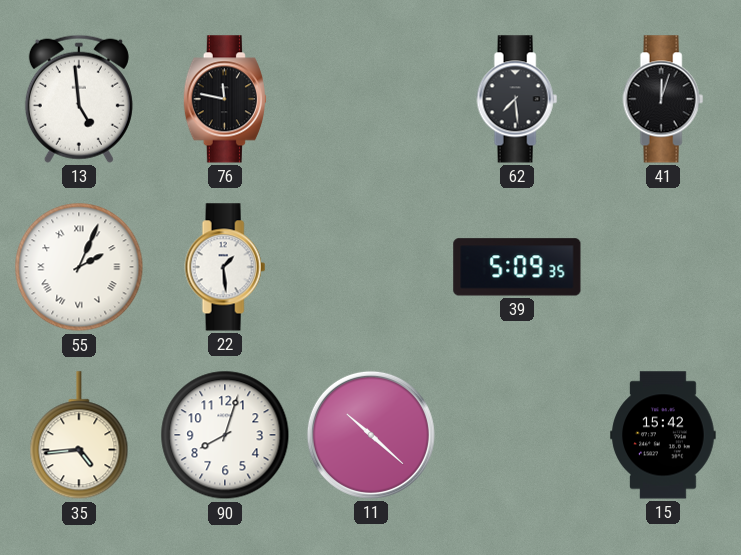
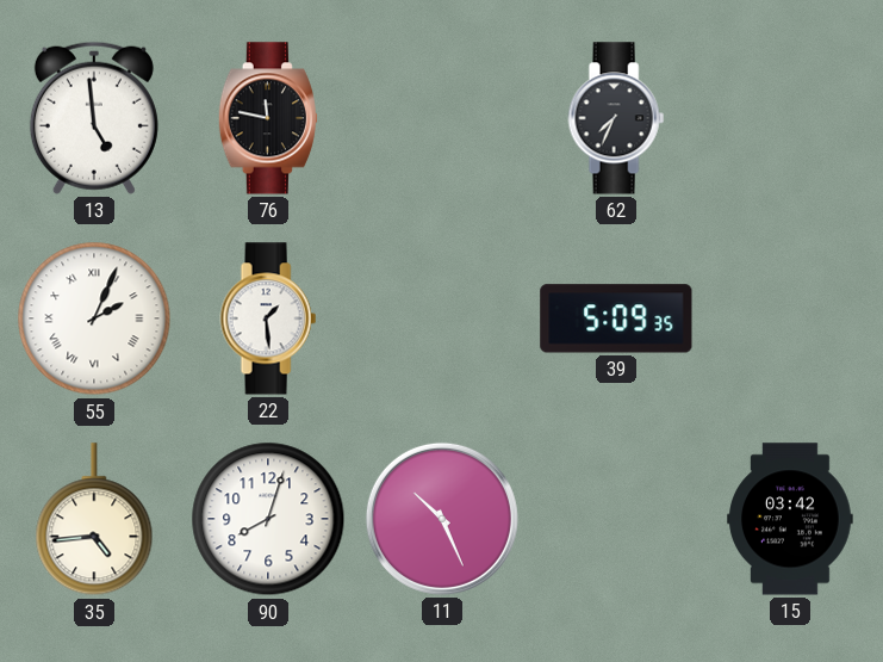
62: 7:29 -> 7:34
41: 12:03 -> none
11: 10:22 -> 10:26
15: 15:42 -> 03:42
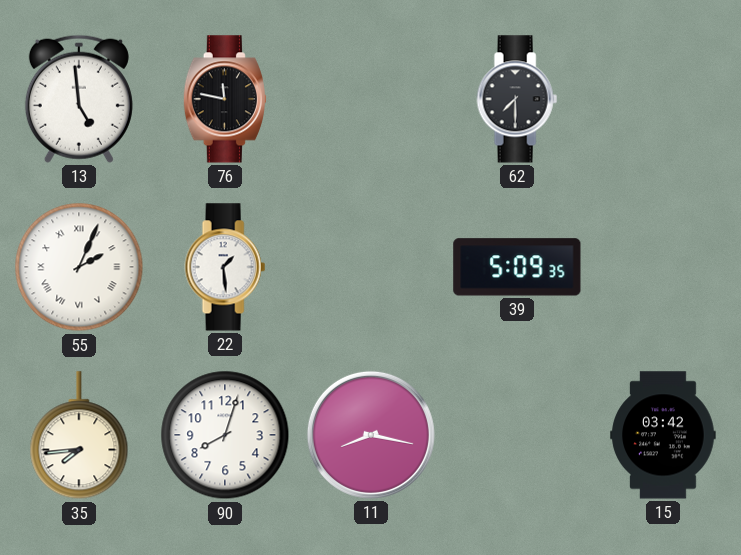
62: 7:34 -> 7:30
35: 4:44 -> 7:44
11: 10:26 -> 8:17
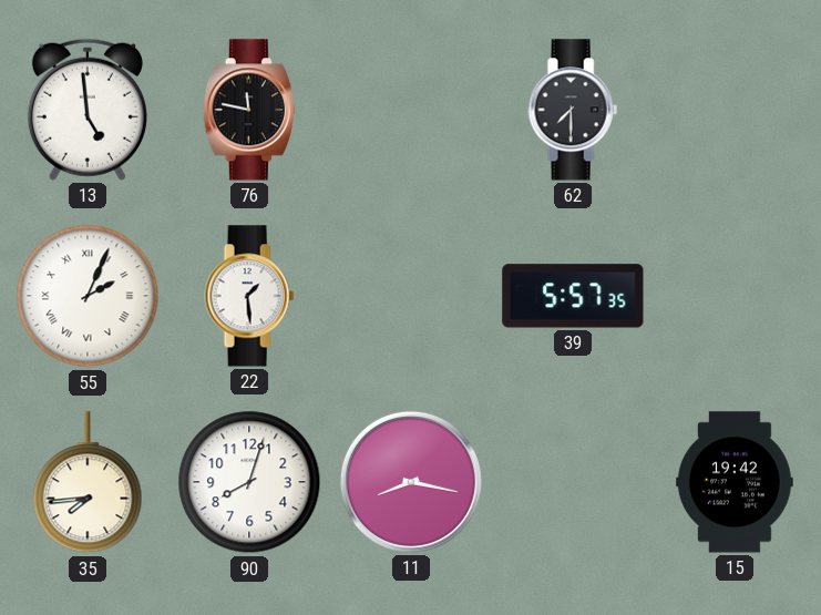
39: 5:09 -> 5:57
15: 03:42 -> 19:42
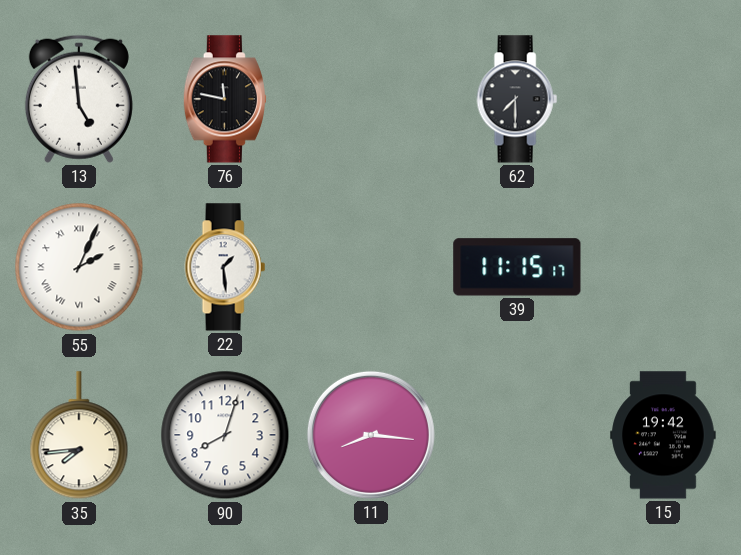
39: 5:57 -> 11:15
11: 8:17 -> 8:16
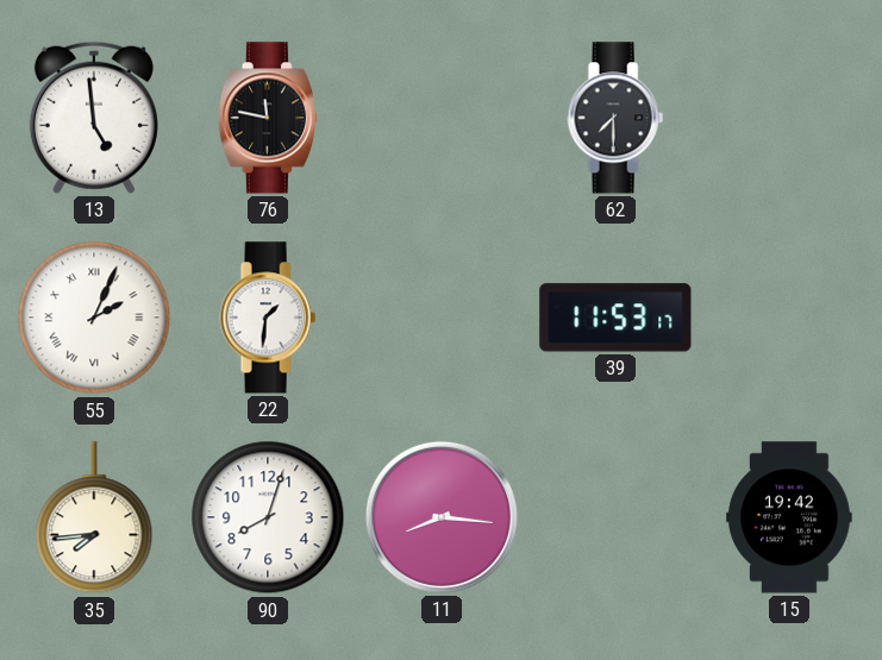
22: 1:29 -> 1:31
39: 11:15 -> 11:53
